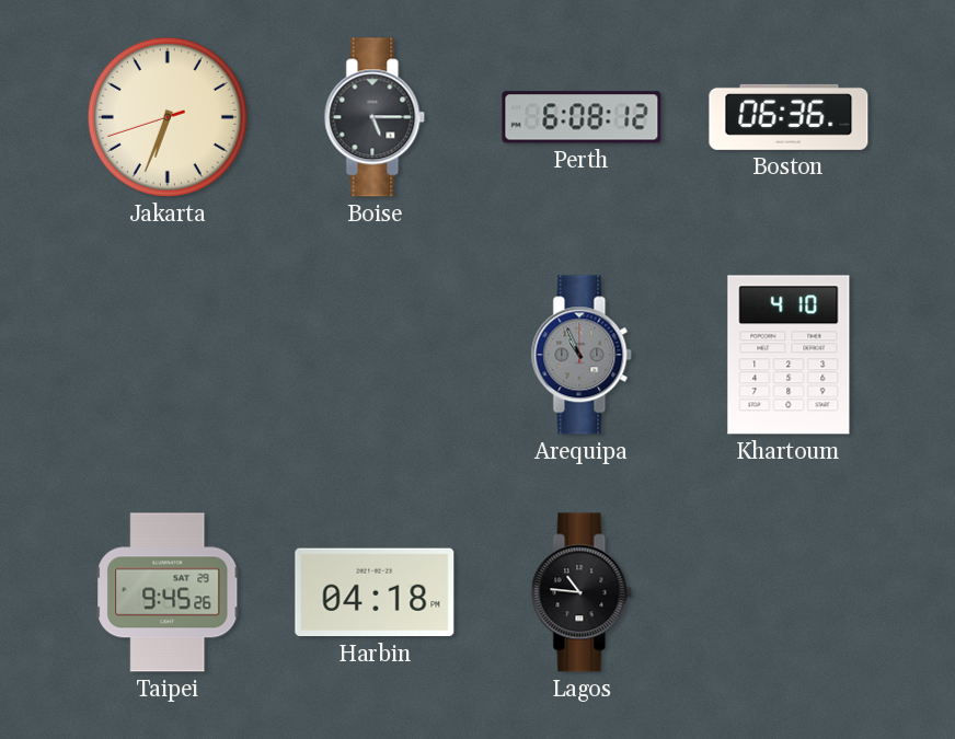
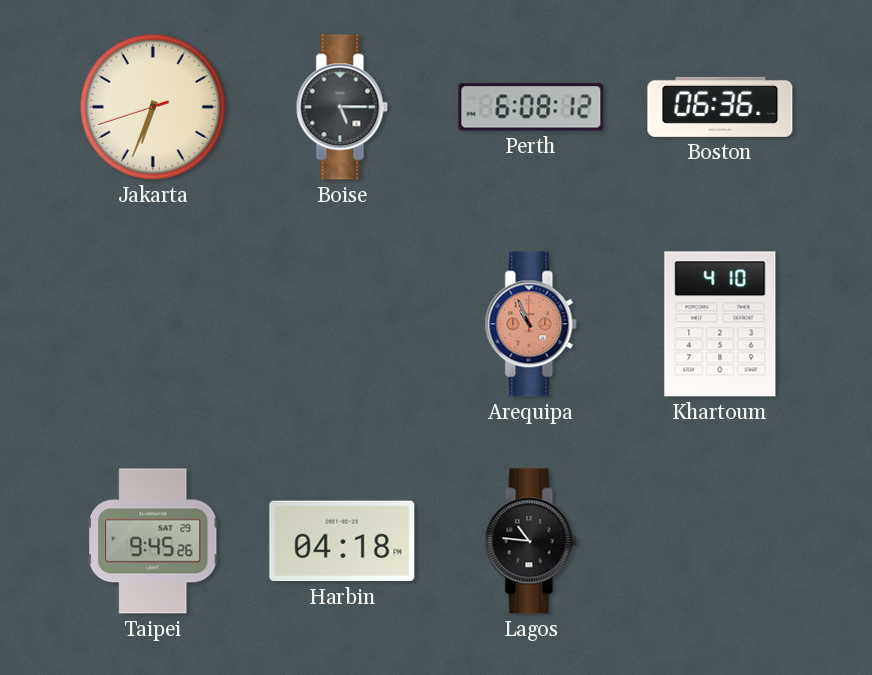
Arequipa dial: grey -> salmon
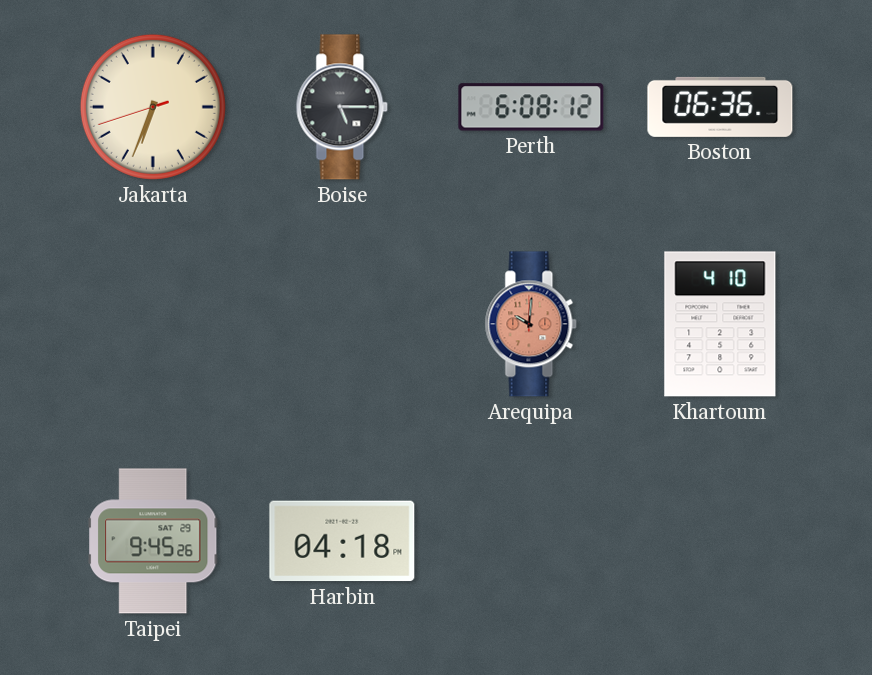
Arequipa: 10:56 -> 10:01
Lagos: 10:46 -> none
